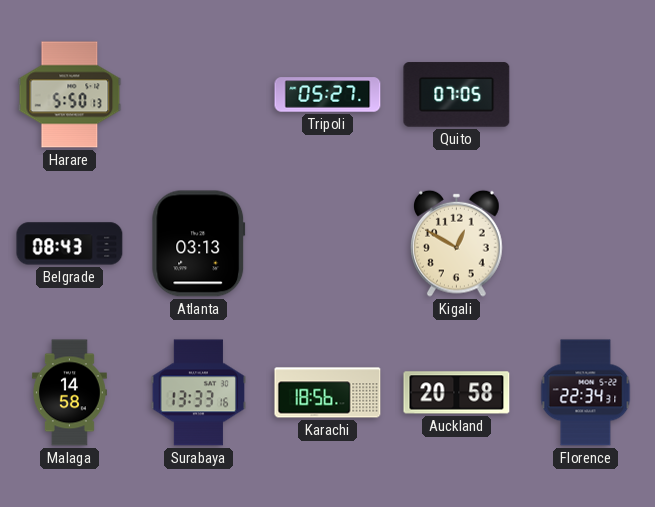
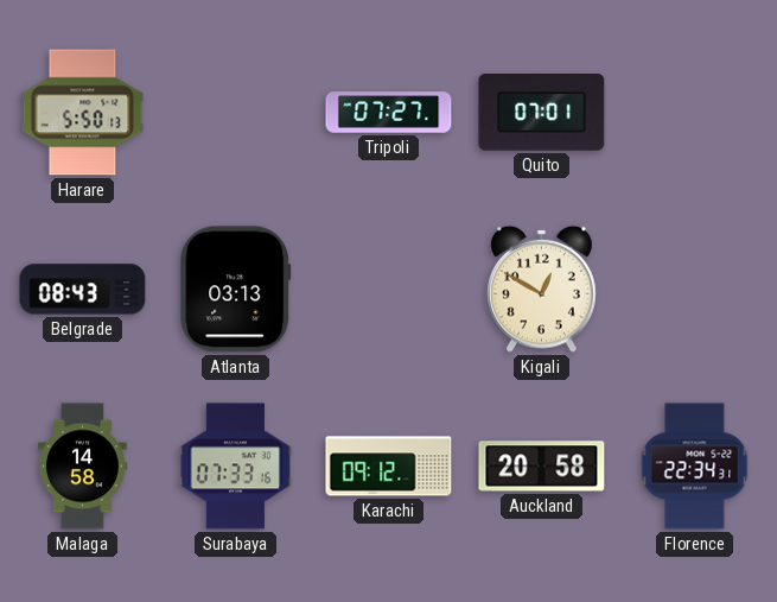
Tripoli: 05:27 -> 07:27
Quito: 07:05 -> 07:01
Surabaya: 13:33 -> 07:33
Karachi: 18:56 -> 09:12
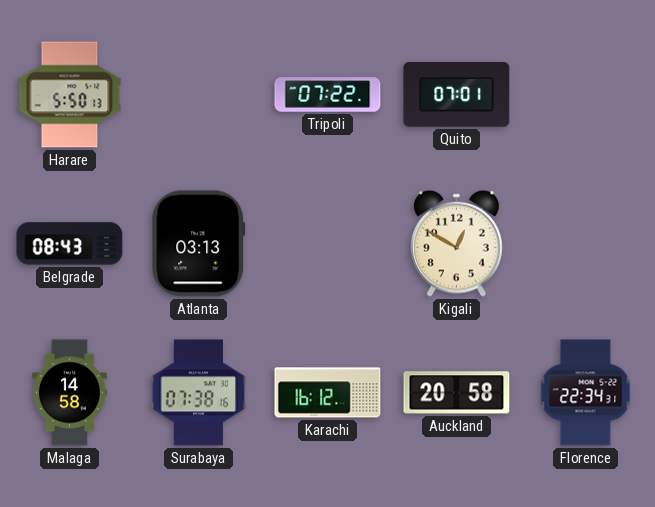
Tripoli: 07:27 -> 07:22
Surabaya: 07:33 -> 07:38
Karachi: 09:12 -> 16:12
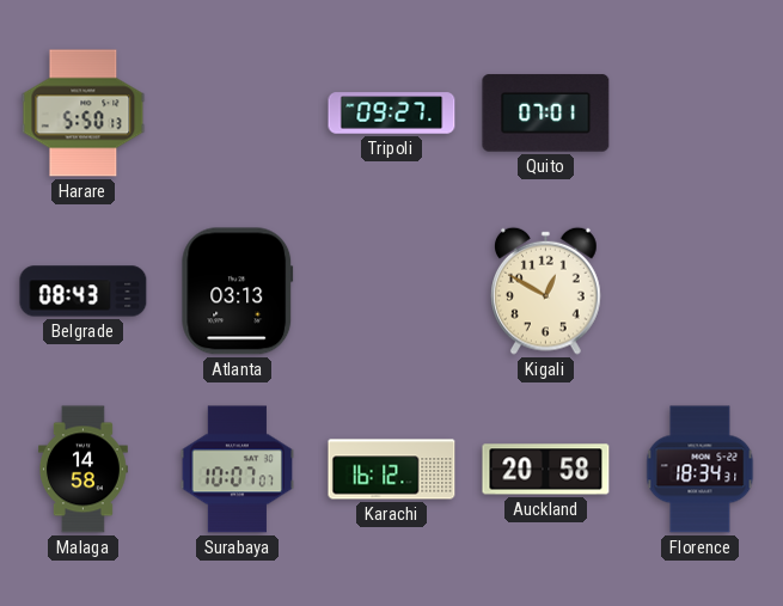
Tripoli: 07:22 -> 09:27
Surabaya: 07:38 -> 10:07
Florence: 22:34 -> 18:34
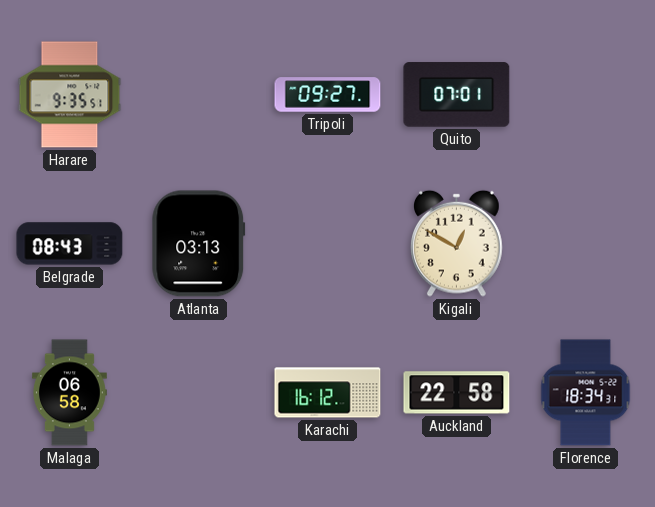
Harare: 5:50 -> 9:35
Malaga: 14:58 -> 06:58
Surabaya: 10:07 -> none
Auckland: 20:58 -> 22:58
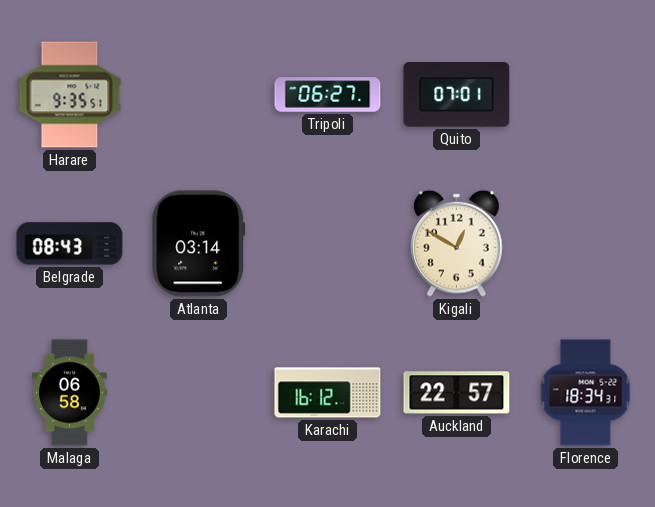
Tripoli: 09:27 -> 06:27
Atlanta: 03:13 -> 03:14
Auckland: 22:58 -> 22:57
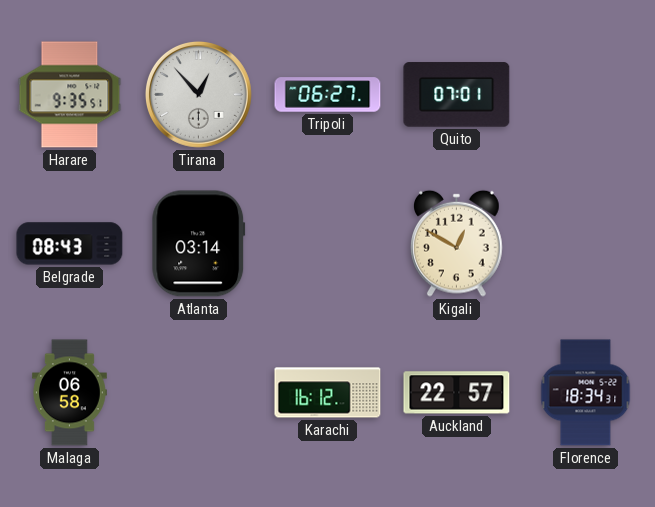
Tirana: none -> 12:53
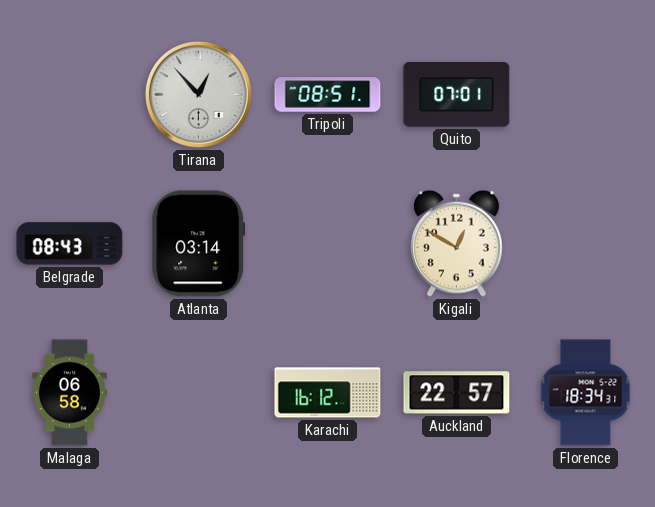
Harare: 9:35 -> none
Tripoli: 06:27 -> 08:51
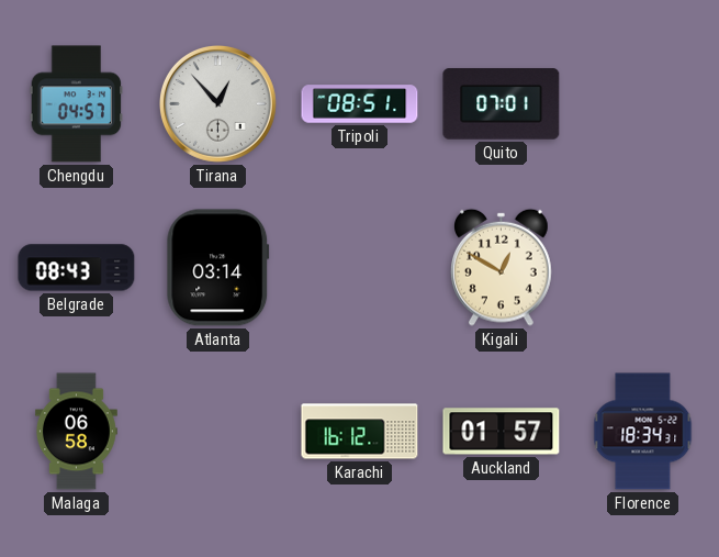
Chengdu: none -> 04:57
Auckland: 22:57 -> 01:57
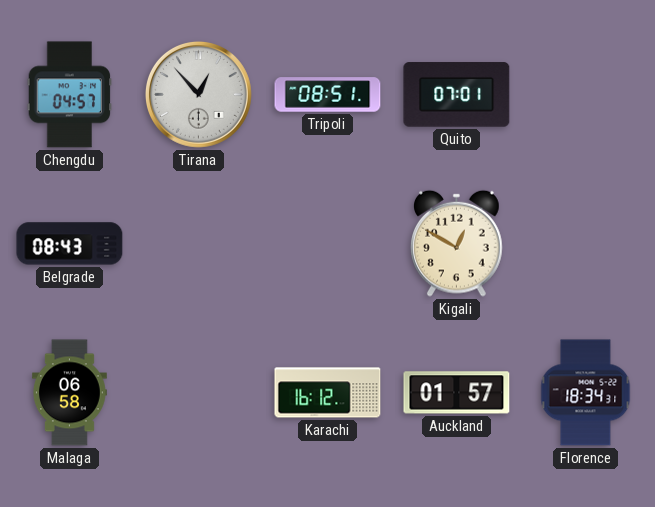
Atlanta: 03:14 -> none
